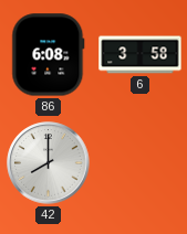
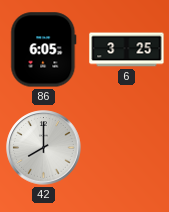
86: 6:08 -> 6:05
6: 3:58 -> 3:25
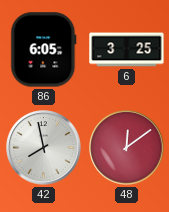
42: 8:00 -> 7:58
48: none -> 12:09
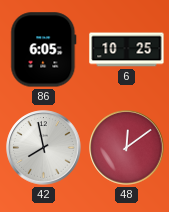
6: 3:25 -> 10:25
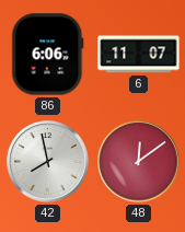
86: 6:05 -> 6:06
6: 10:25 -> 11:07
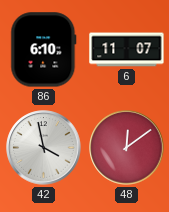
86: 6:06 -> 6:10
42: 7:58 -> 3:58
